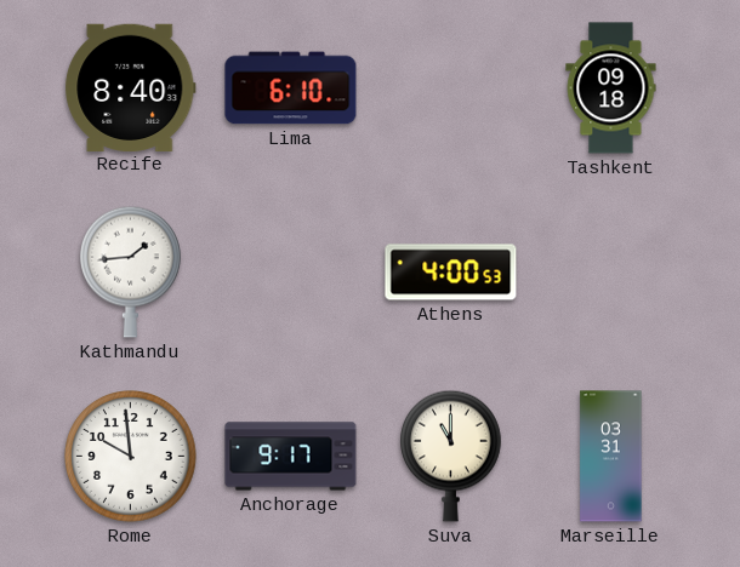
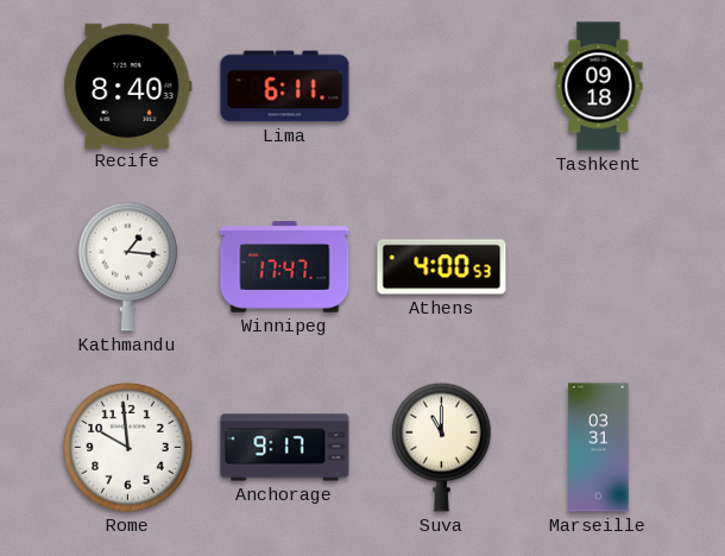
Lima: 6:10 -> 6:11
Kathmandu: 1:44 -> 1:16
Winnipeg: none -> 17:47
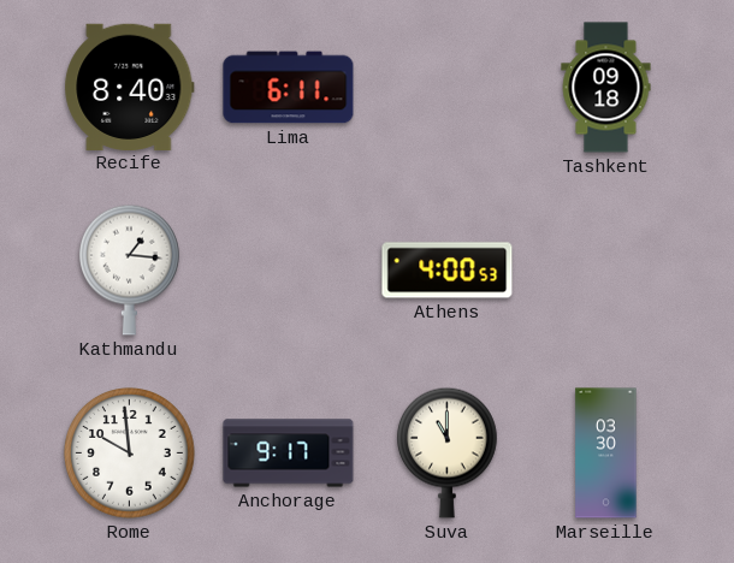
Winnipeg: 17:47 -> none
Marseille: 03:31 -> 03:30
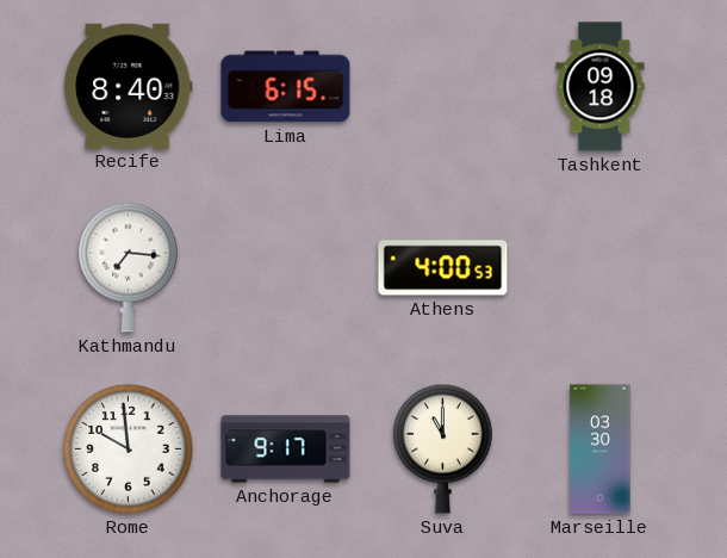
Lima: 6:11 -> 6:15
Kathmandu: 1:16 -> 7:16
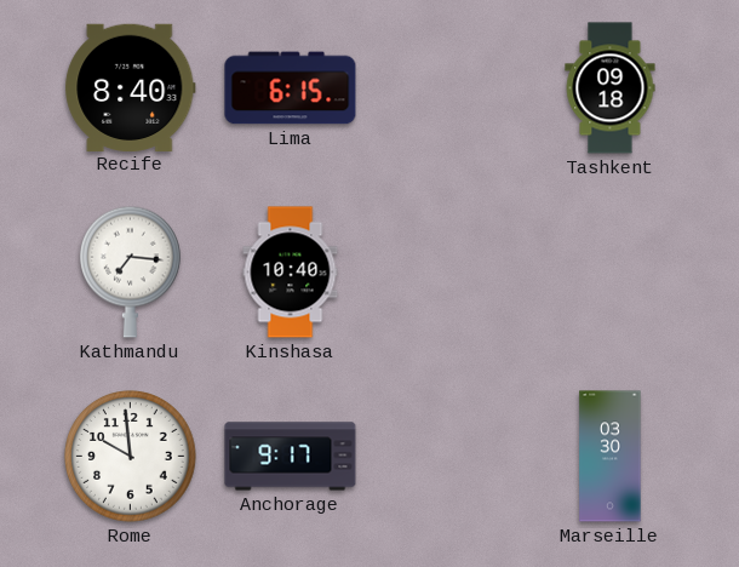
Kinshasa: none -> 10:40
Athens: 4:00 -> none
Suva: 11:00 -> none
